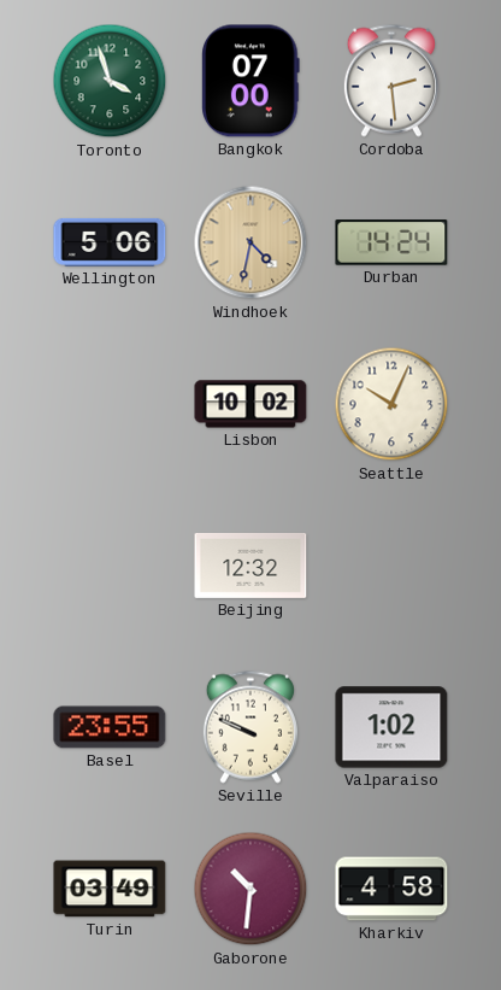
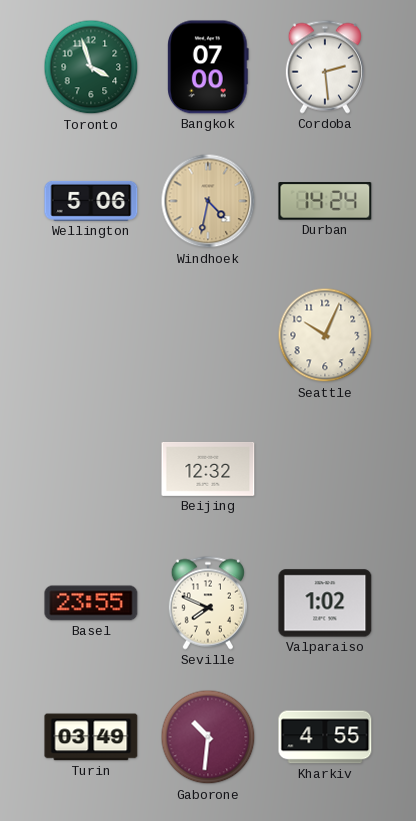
Lisbon: 10:02 -> none
Seville: 9:49 -> 7:49
Kharkiv: 4:58 -> 4:55
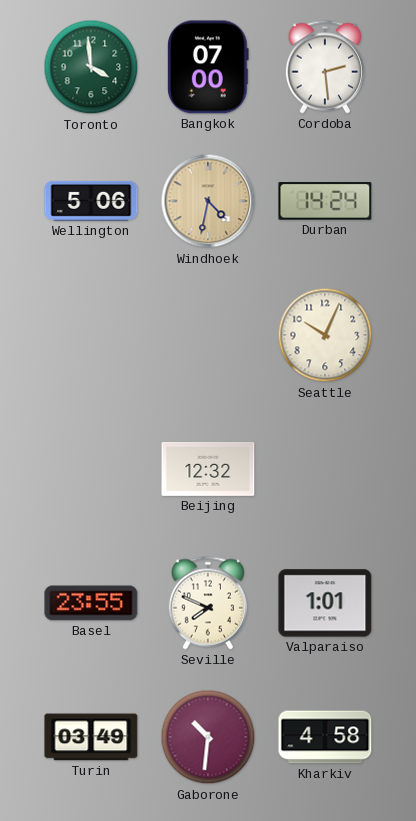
Toronto: 3:57 -> 3:59
Valparaiso: 1:02 -> 1:01
Kharkiv: 4:55 -> 4:58
